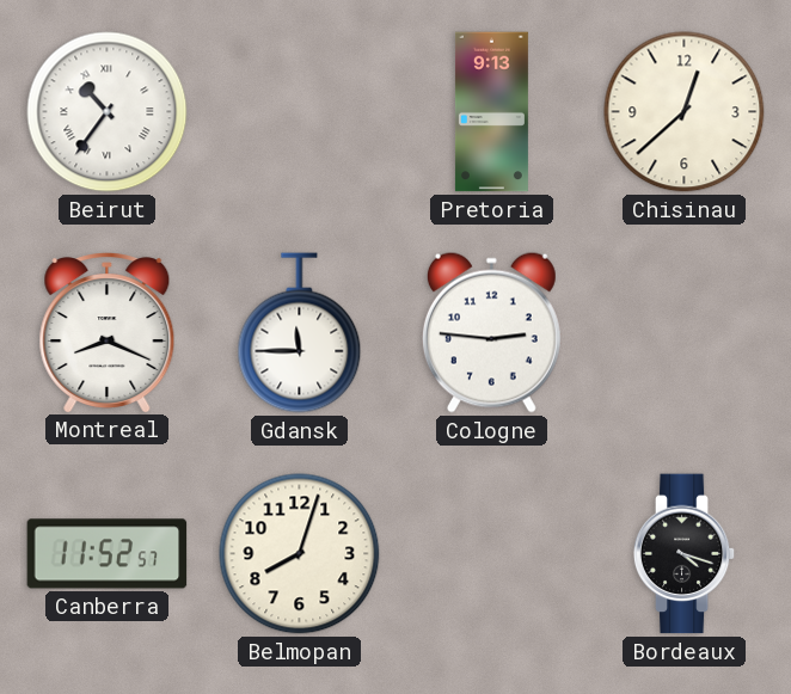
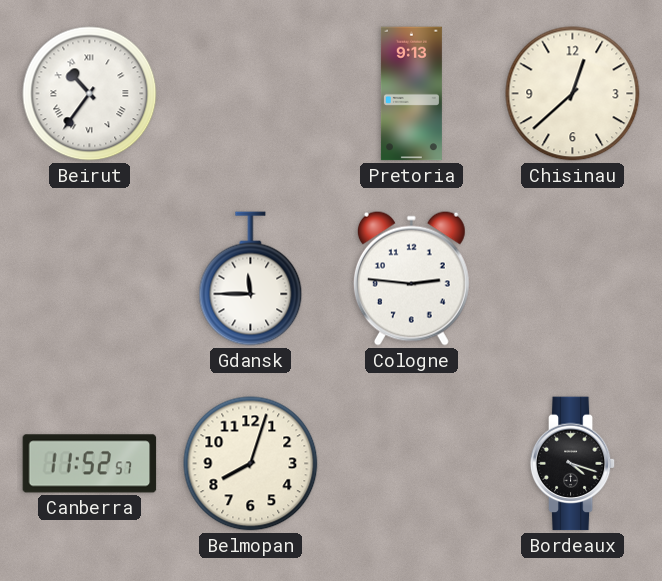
Montreal: 8:19 -> none
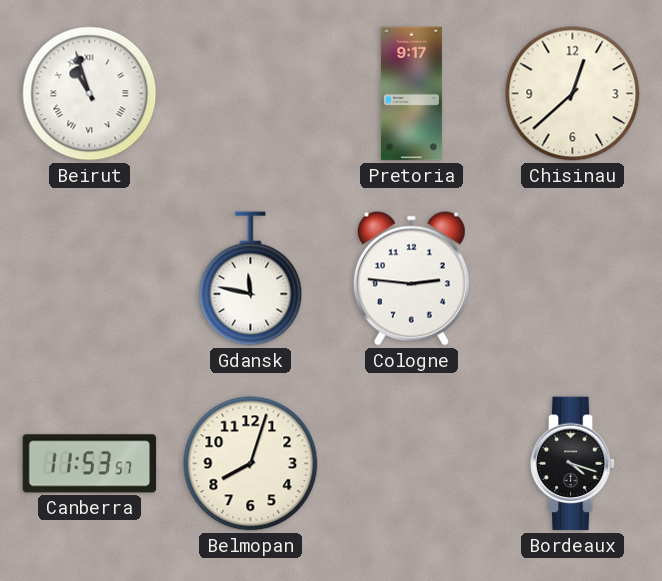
Beirut: 10:36 -> 10:57
Pretoria: 9:13 -> 9:17
Gdansk: 11:45 -> 11:47
Canberra: 11:52 -> 11:53
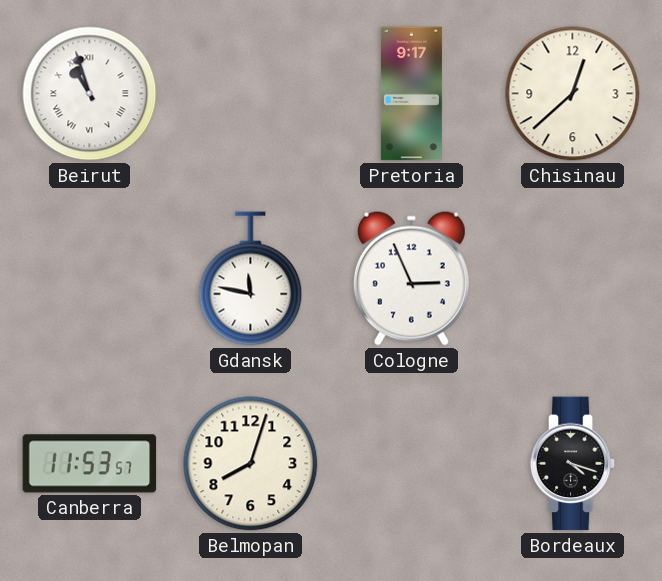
Cologne: 2:46 -> 2:56
